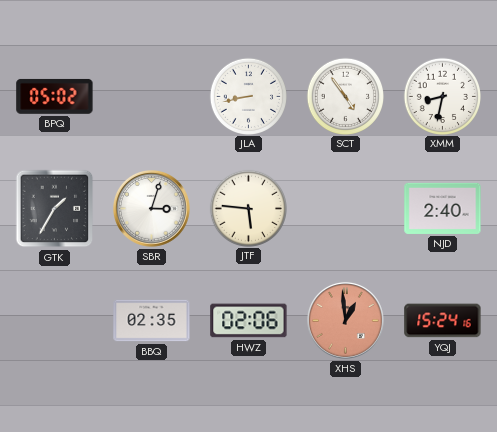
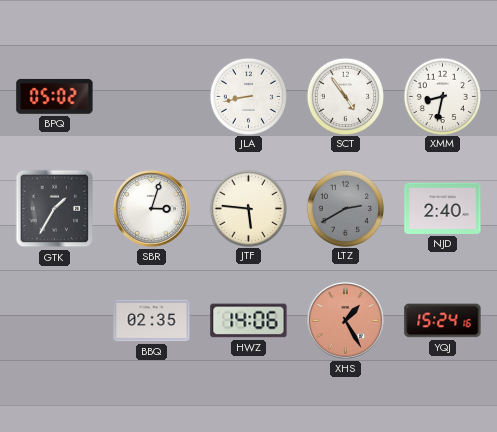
LTZ: none -> 2:40
HWZ: 02:06 -> 14:06
XHS: 12:59 -> 1:25
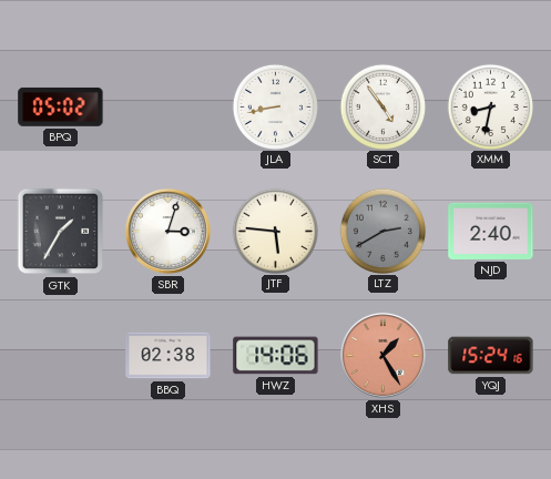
BBQ: 02:35 -> 02:38
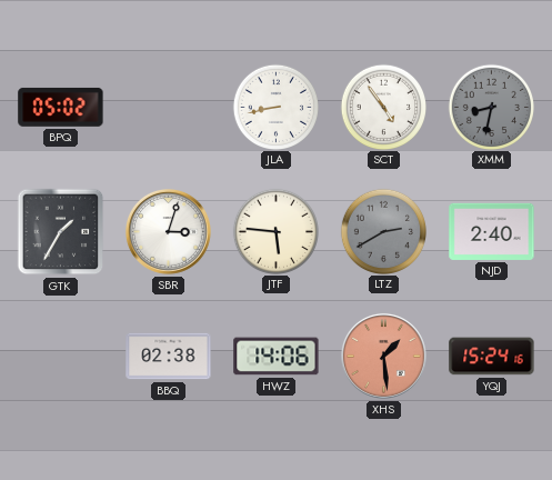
XMM dial: white -> grey
XHS: 1:25 -> 1:29
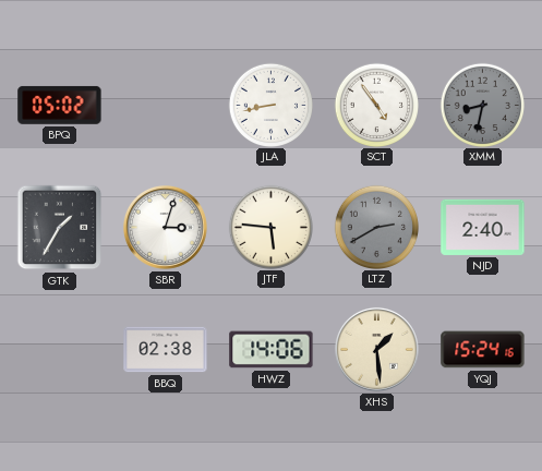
XHS dial: salmon -> cream
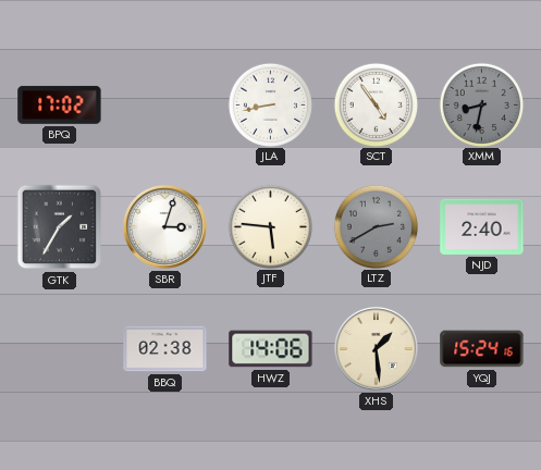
BPQ: 05:02 -> 17:02
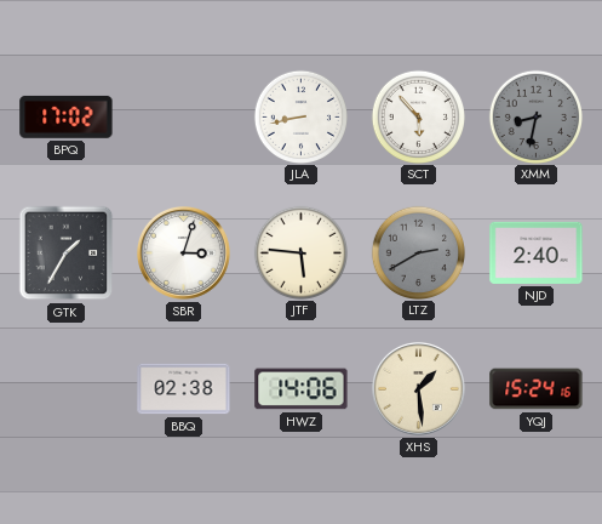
SCT: 4:54 -> 5:53
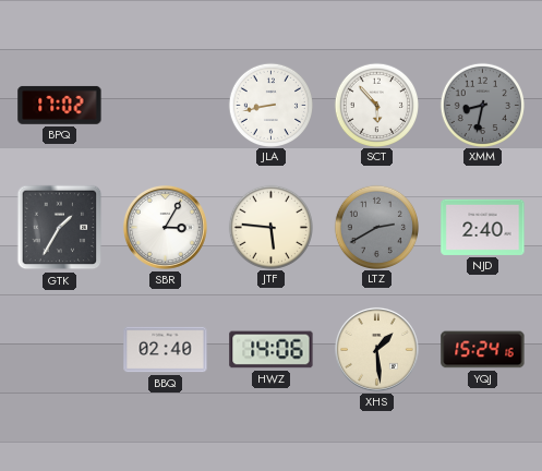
SBR: 3:03 -> 3:05
BBQ: 02:38 -> 02:40
